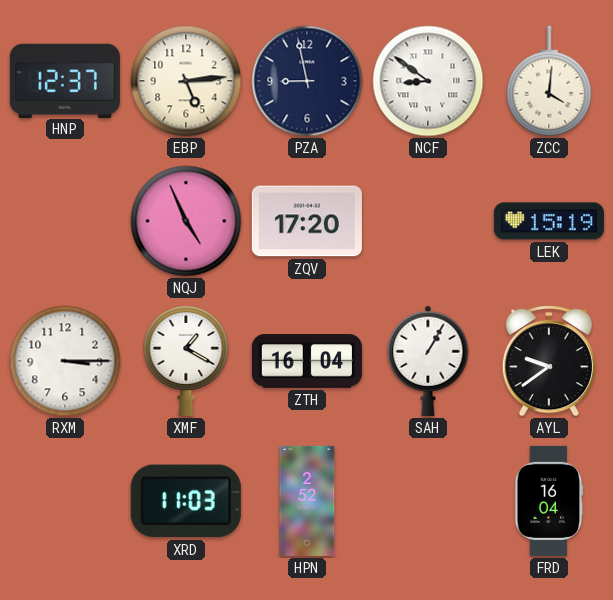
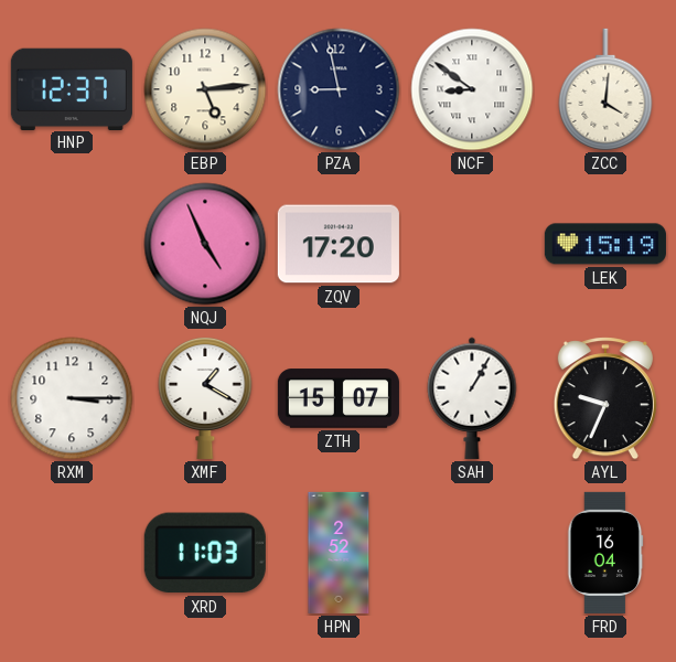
ZTH: 16:04 -> 15:07
AYL: 9:39 -> 9:34
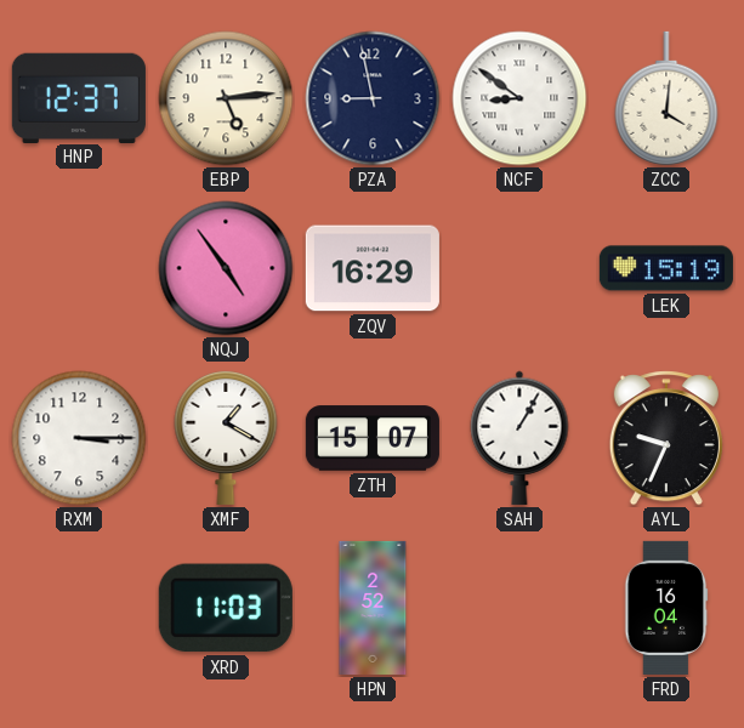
NQJ: 4:56 -> 4:54
ZQV: 17:20 -> 16:29
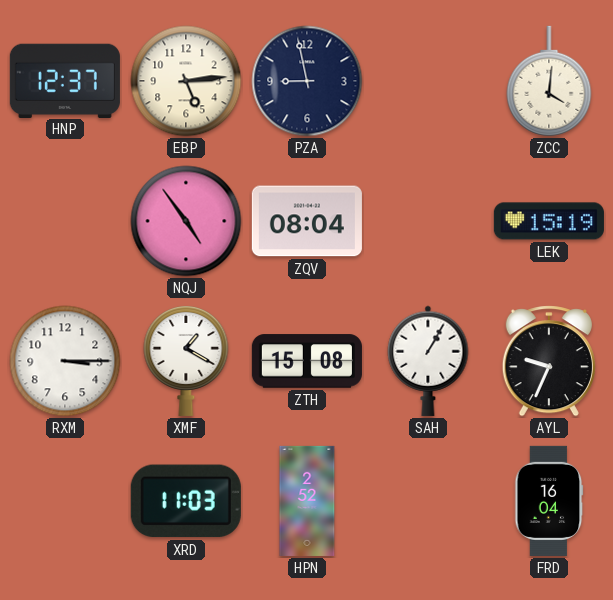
NCF: 8:51 -> none
ZQV: 16:29 -> 08:04
ZTH: 15:07 -> 15:08
